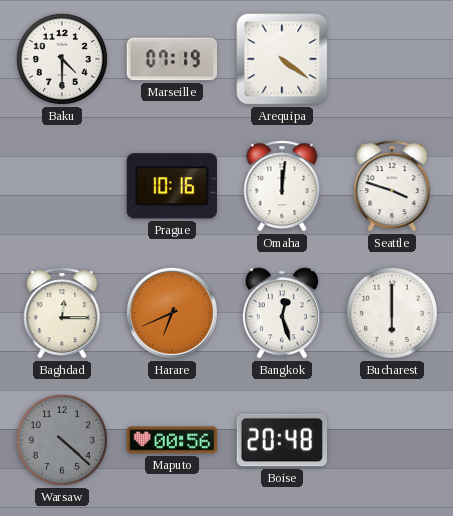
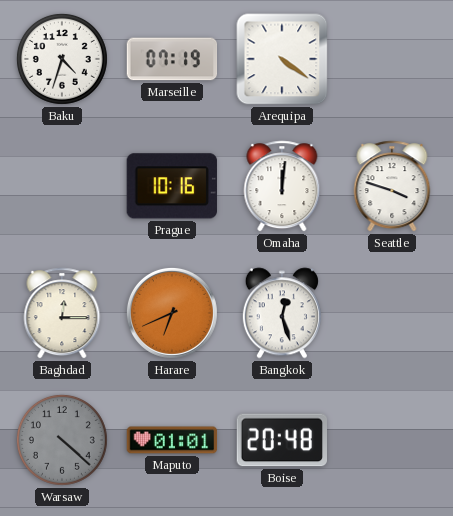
Baku: 4:30 -> 4:33
Bucharest: 6:00 -> none
Maputo: 00:56 -> 01:01
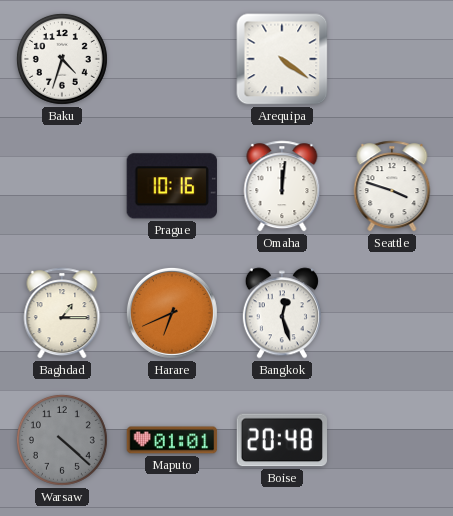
Marseille: 07:19 -> none
Baghdad: 12:15 -> 1:15
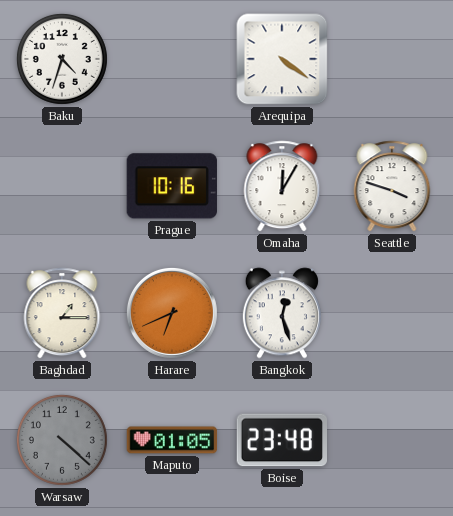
Omaha: 12:01 -> 12:05
Maputo: 01:01 -> 01:05
Boise: 20:48 -> 23:48
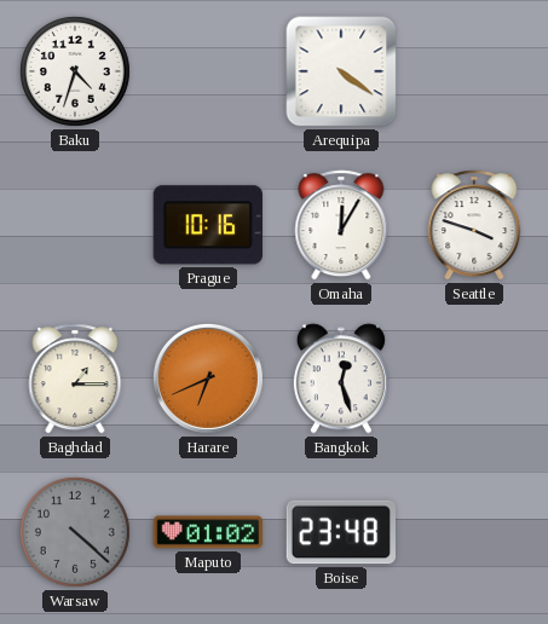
Maputo: 01:05 -> 01:02
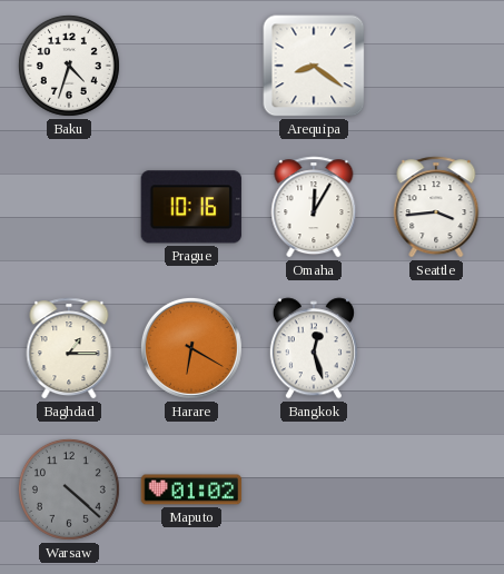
Arequipa: 4:21 -> 8:21
Seattle: 3:48 -> 3:44
Harare: 6:41 -> 6:20
Boise: 23:48 -> none
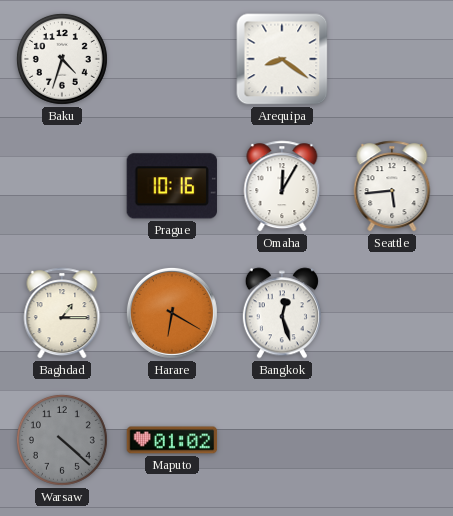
Seattle: 3:44 -> 5:44
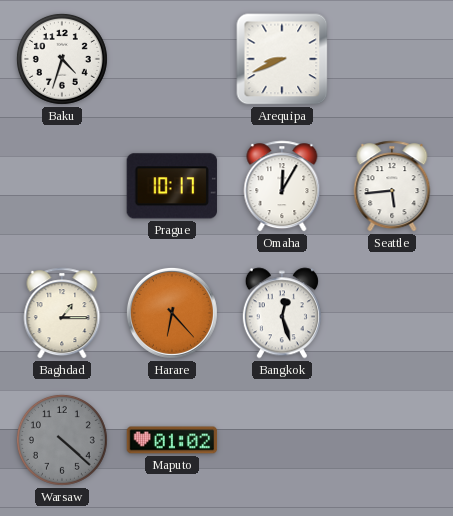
Arequipa: 8:21 -> 8:41
Prague: 10:16 -> 10:17
Harare: 6:20 -> 6:23
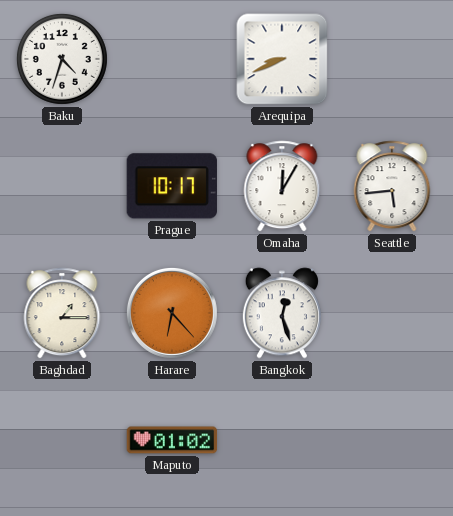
Warsaw: 4:22 -> none
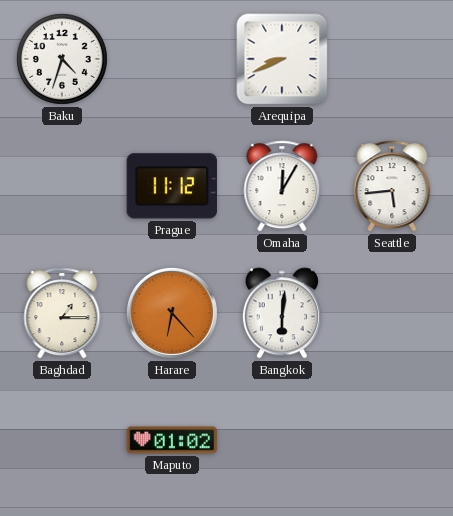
Prague: 10:17 -> 11:12
Bangkok: 12:27 -> 6:01
